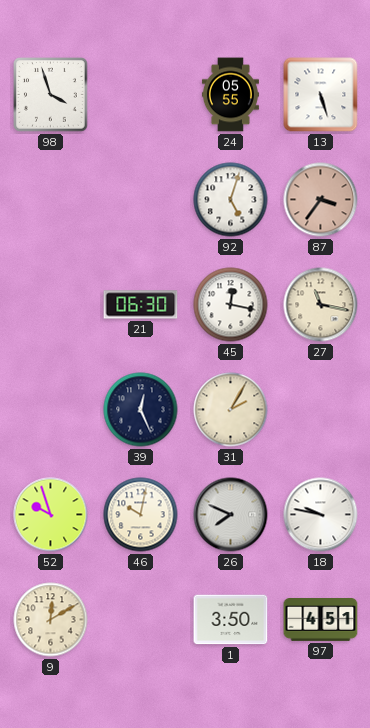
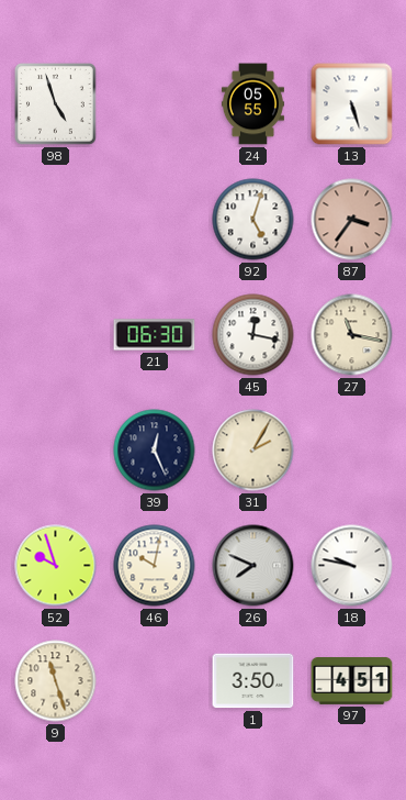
98: 3:57 -> 4:57
9: 12:10 -> 11:27
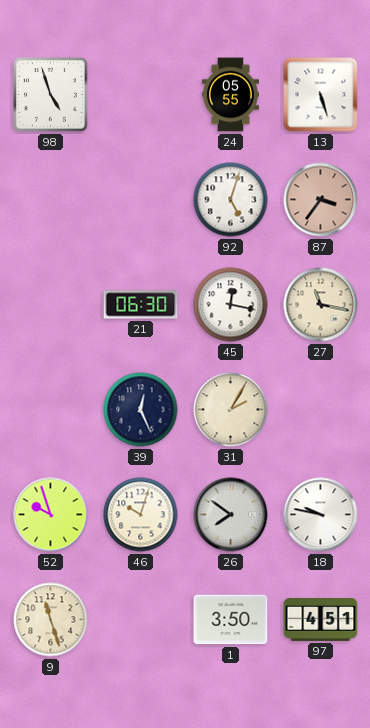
46: 10:02 -> 10:03
26: 7:49 -> 7:51
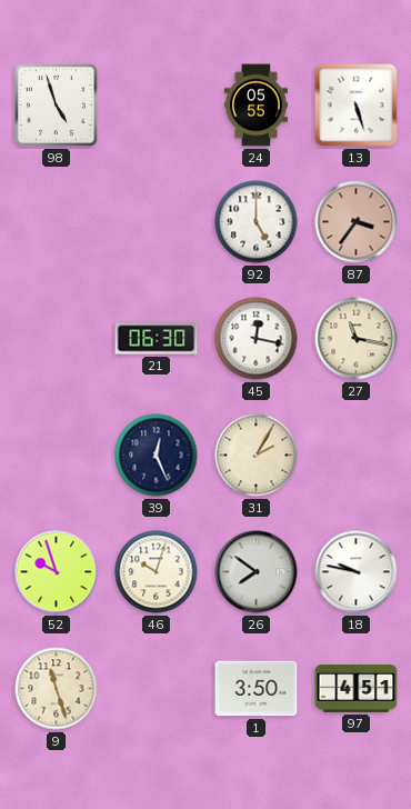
92: 5:03 -> 5:00
